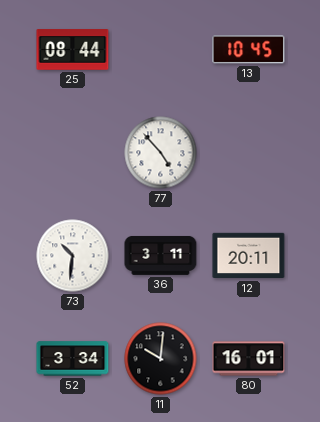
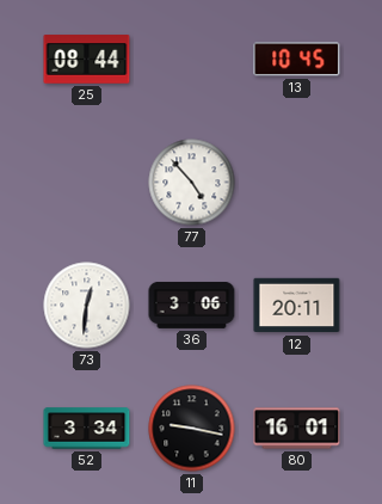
73: 10:31 -> 12:31
36: 3:11 -> 3:06
11: 10:01 -> 9:17
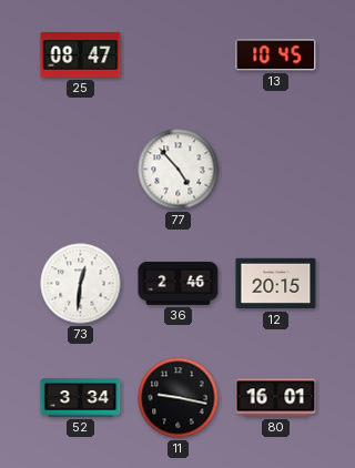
25: 08:44 -> 08:47
36: 3:06 -> 2:46
12: 20:11 -> 20:15
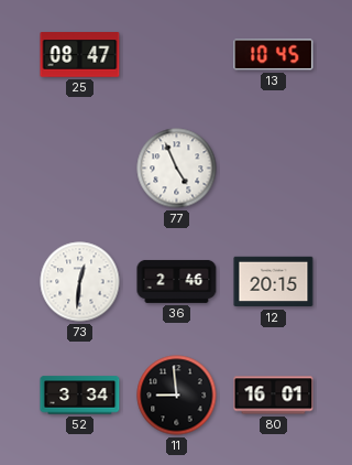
77: 4:53 -> 4:56
11: 9:17 -> 8:59
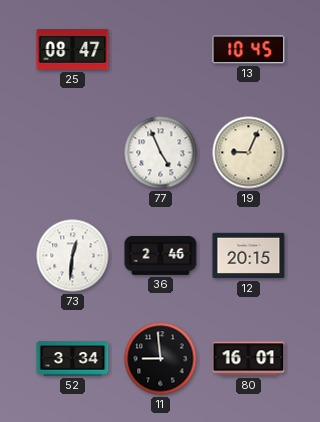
19: none -> 9:04
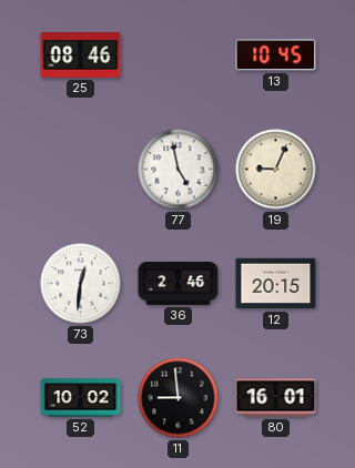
25: 08:47 -> 08:46
77: 4:56 -> 4:58
52: 3:34 -> 10:02
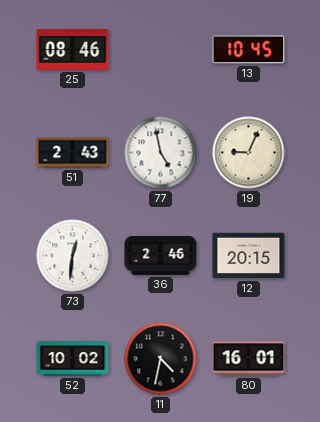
51: none -> 2:43
11: 8:59 -> 4:32
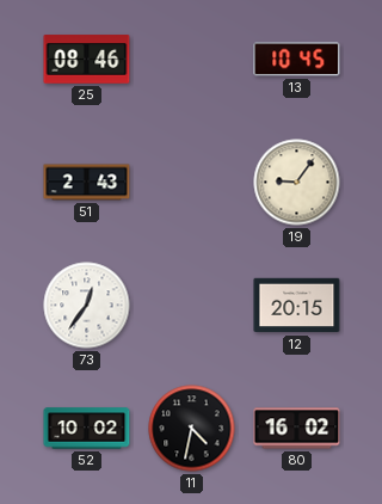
77: 4:58 -> none
19: 9:04 -> 9:06
73: 12:31 -> 12:36
36: 2:46 -> none
80: 16:01 -> 16:02
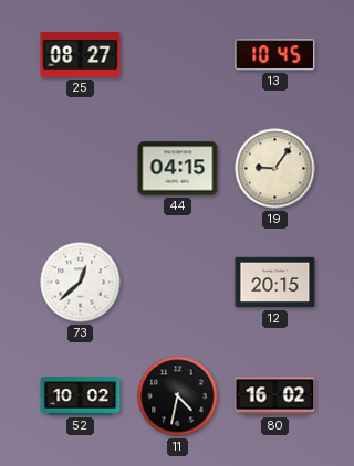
25: 08:46 -> 08:27
51: 2:43 -> none
44: none -> 04:15
73: 12:36 -> 12:38
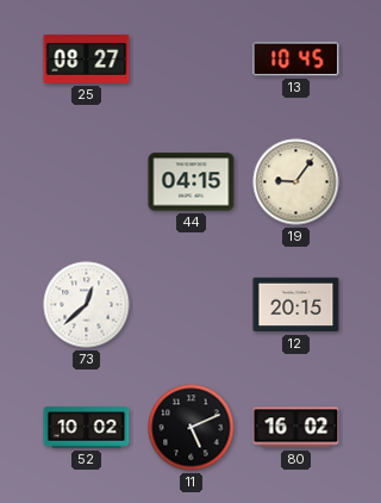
11: 4:32 -> 5:11
